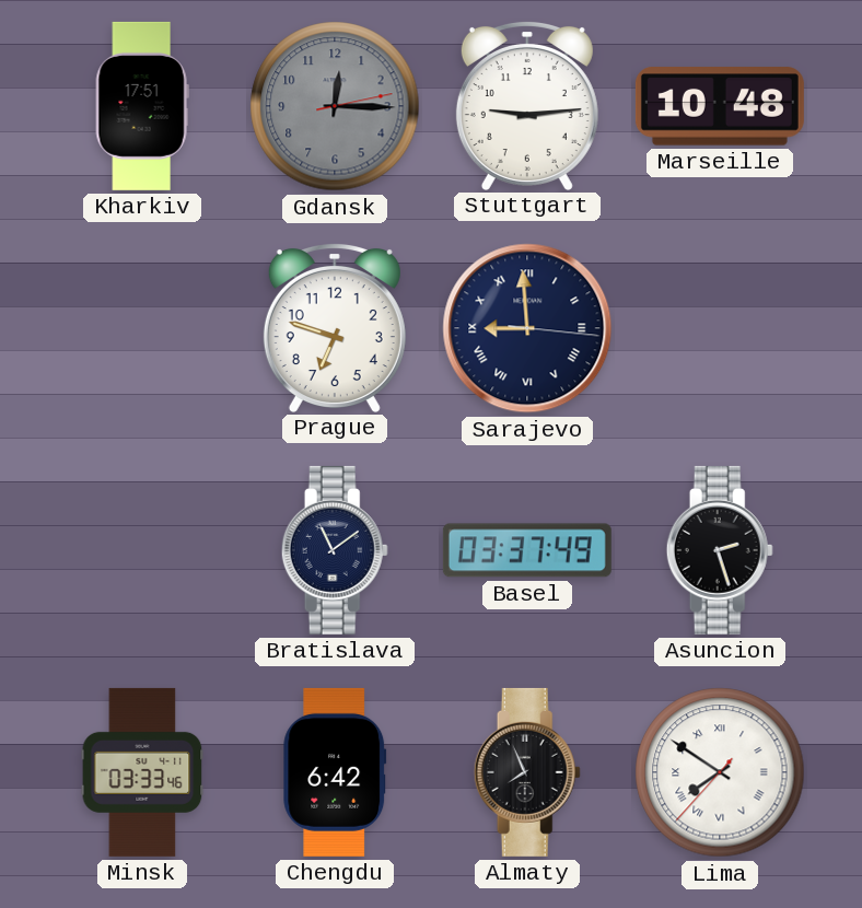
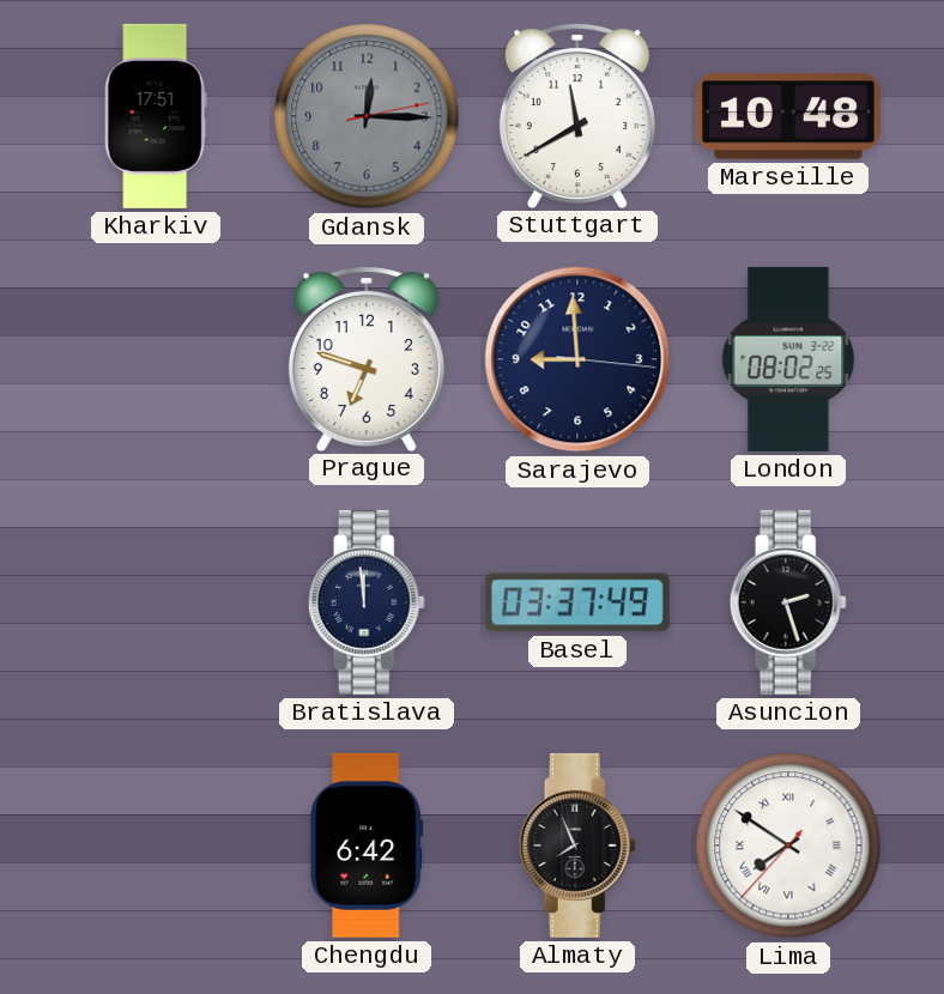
Stuttgart: 9:14 -> 11:40
Sarajevo numerals: Roman -> Arabic
London: none -> 08:02
Bratislava: 11:09 -> 11:59
Minsk: 03:33 -> none
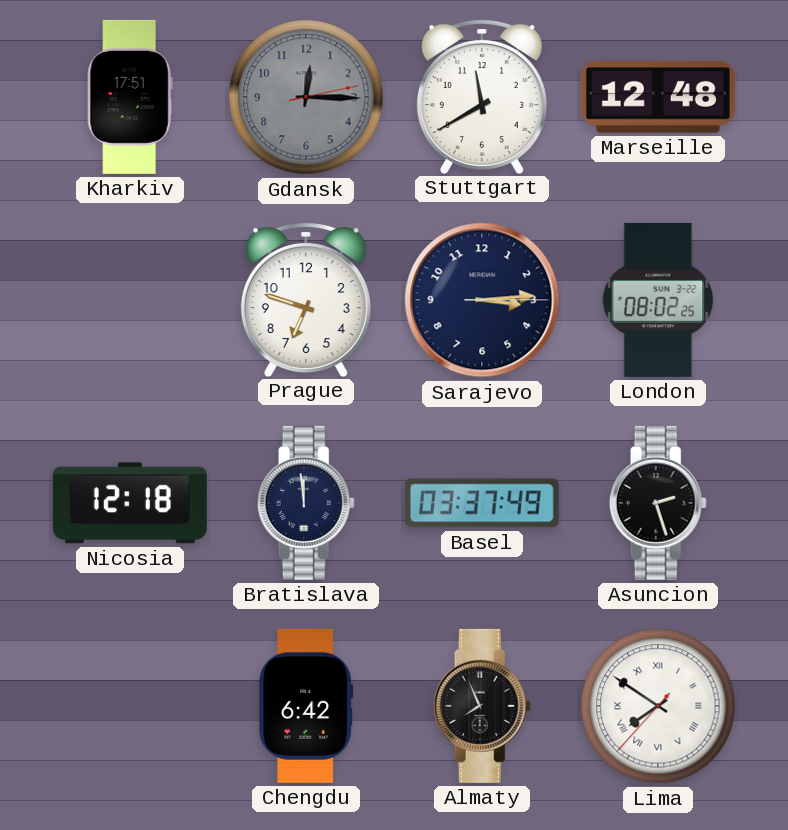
Marseille: 10:48 -> 12:48
Sarajevo: 8:59 -> 3:14
Nicosia: none -> 12:18
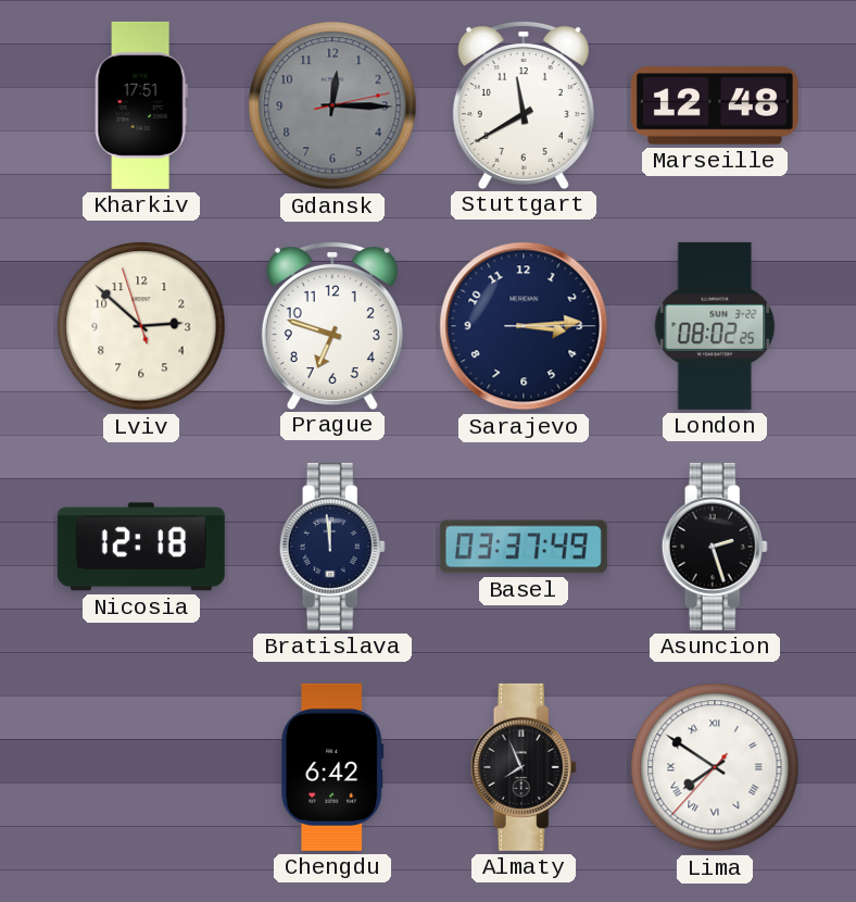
Lviv: none -> 2:51
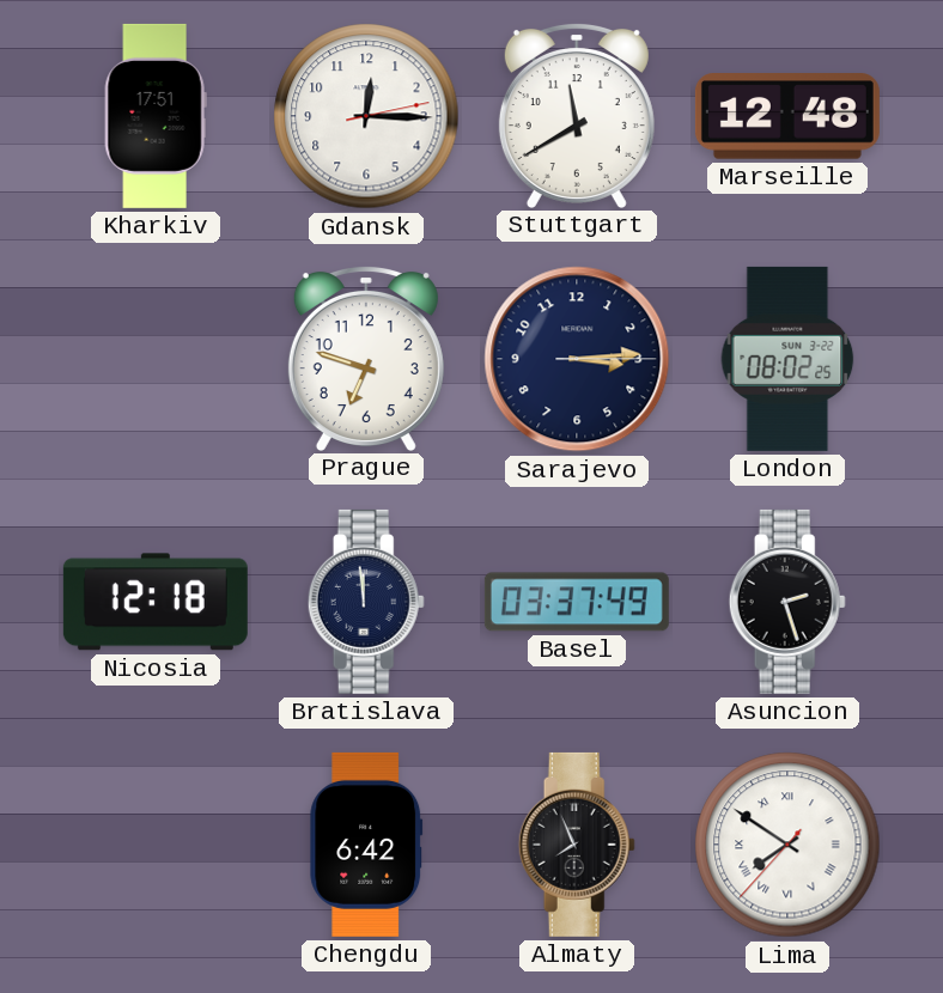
Gdansk dial: grey -> white
Lviv: 2:51 -> none
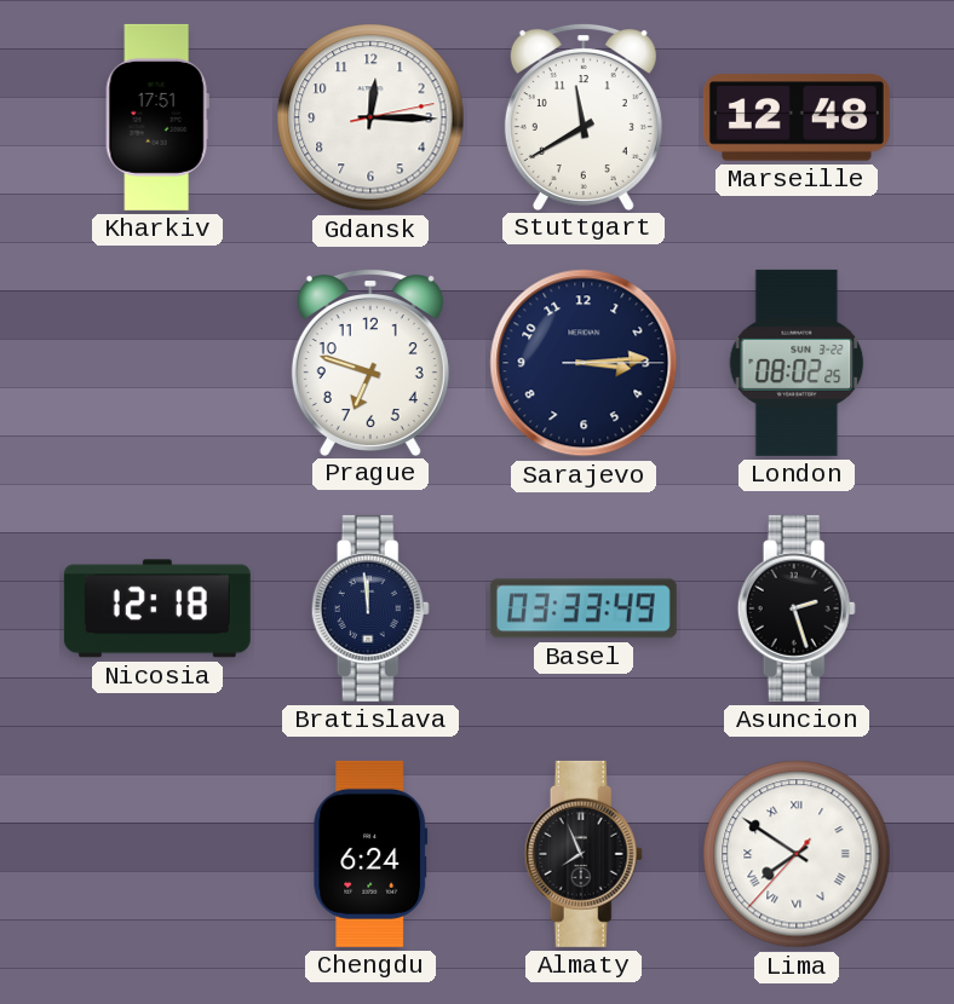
Basel: 03:37 -> 03:33
Chengdu: 6:42 -> 6:24
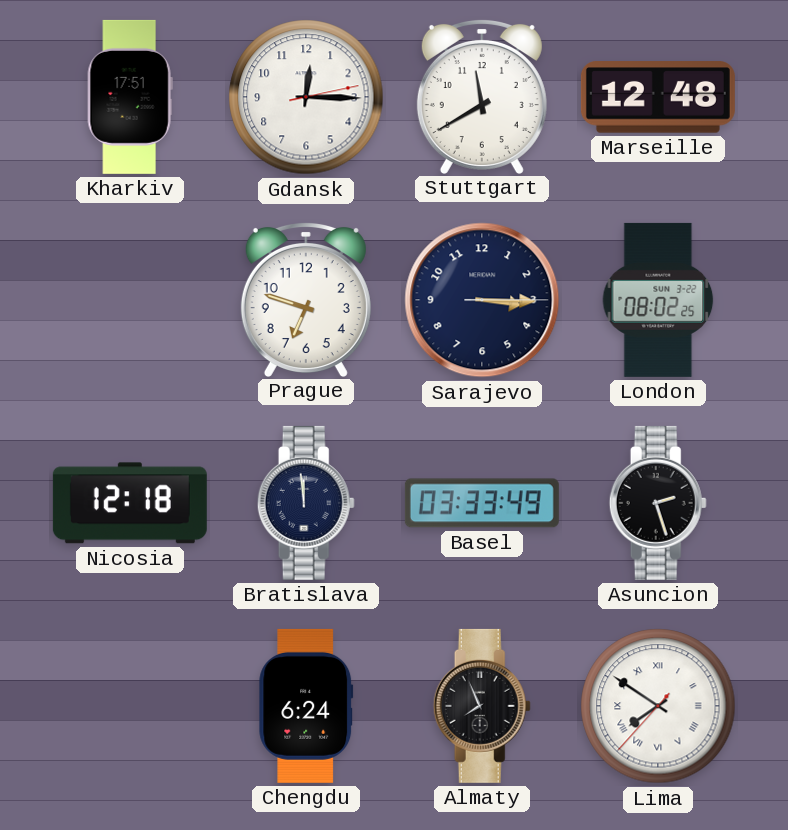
Sarajevo: 3:14 -> 3:15
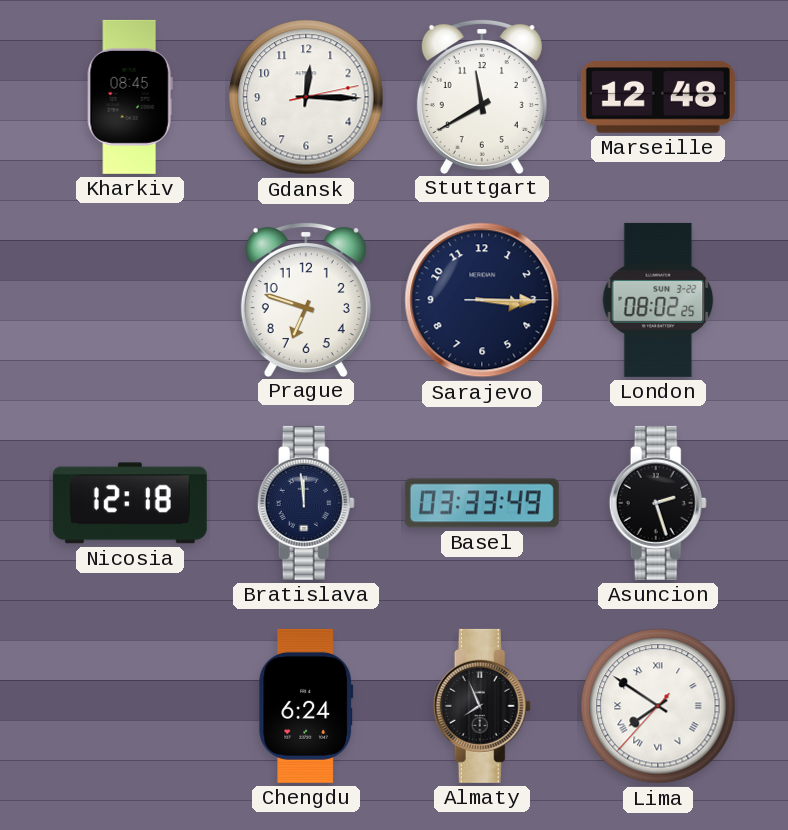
Kharkiv: 17:51 -> 08:45
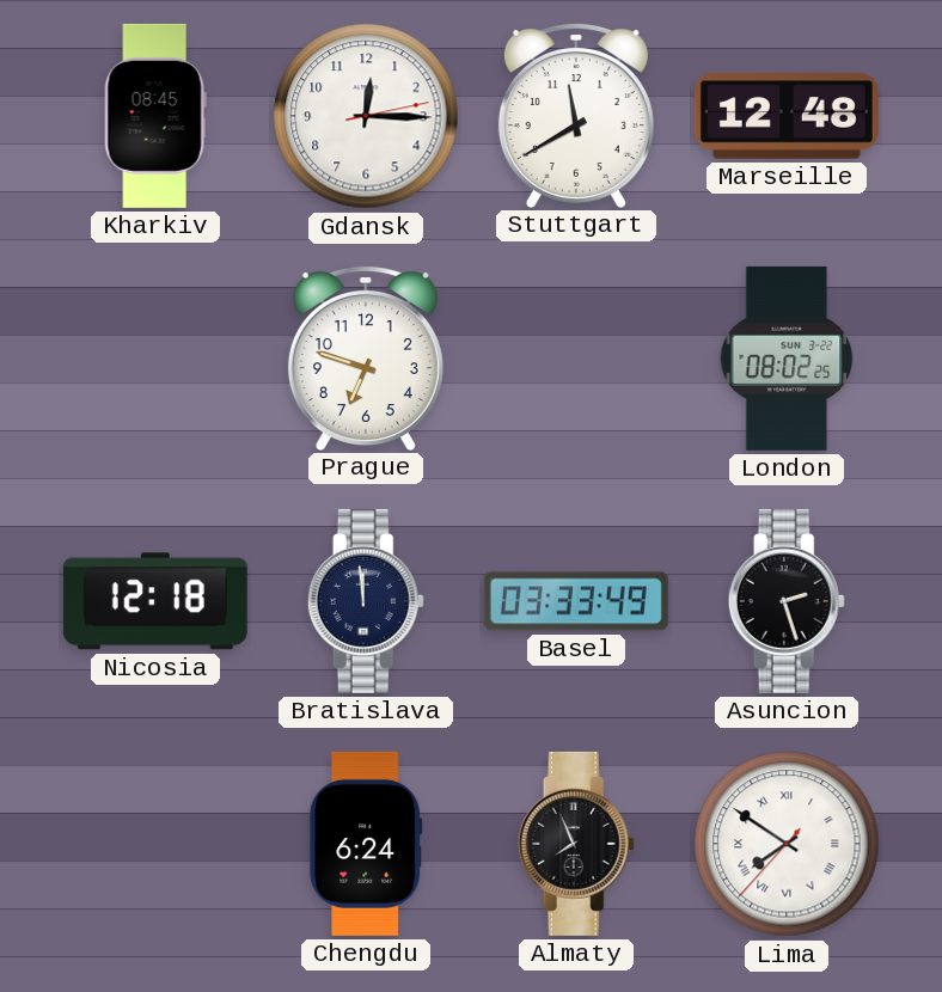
Sarajevo: 3:15 -> none
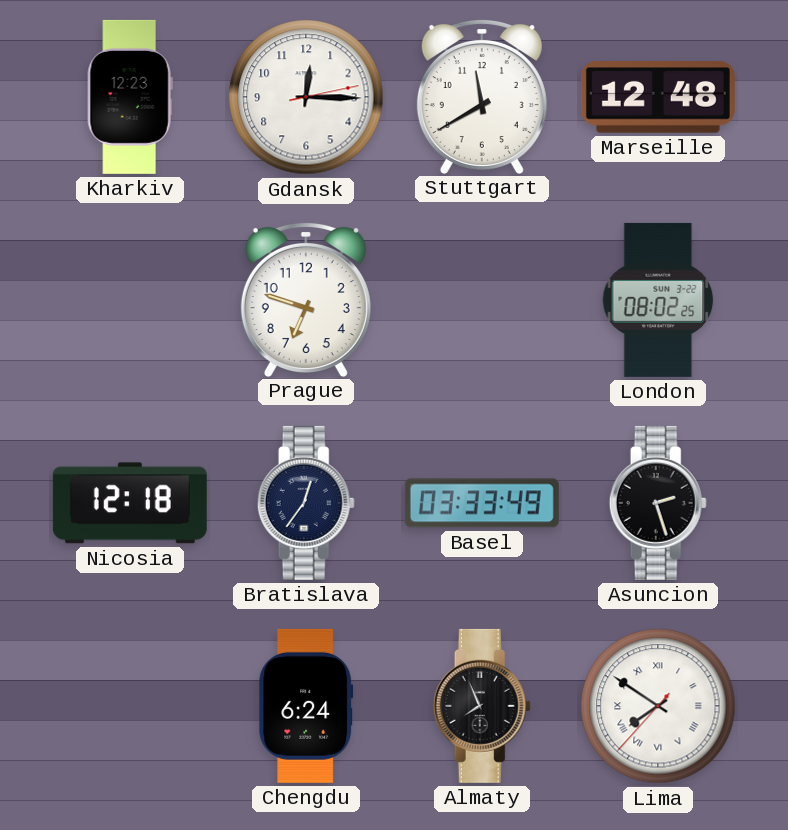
Kharkiv: 08:45 -> 12:23
Bratislava: 11:59 -> 12:36
